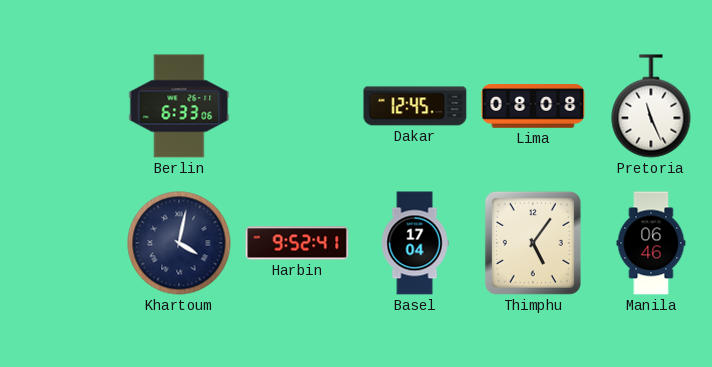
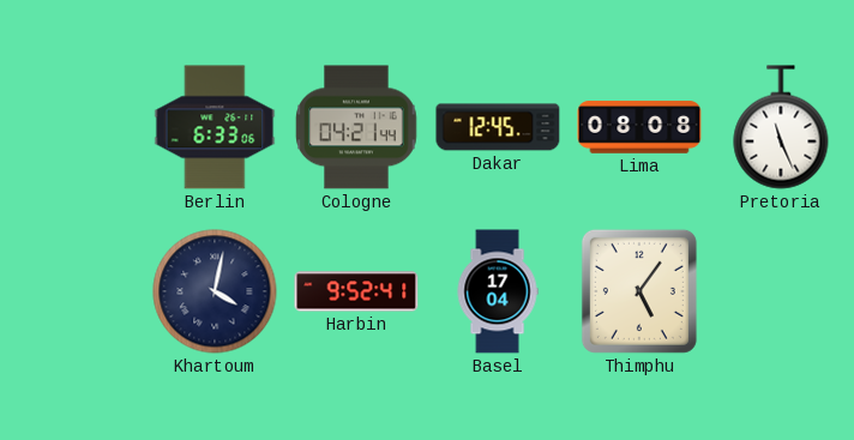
Cologne: none -> 04:21
Manila: 06:46 -> none
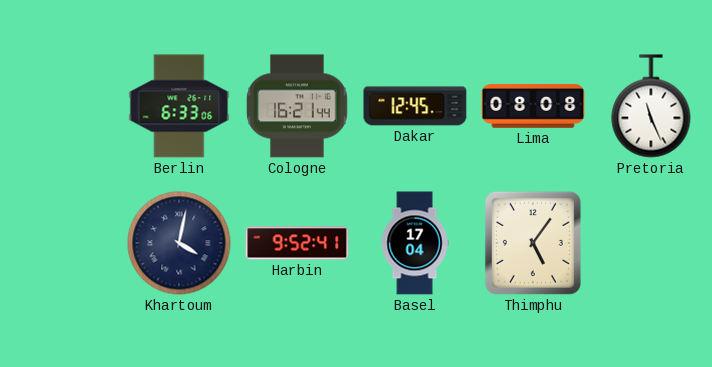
Cologne: 04:21 -> 16:21
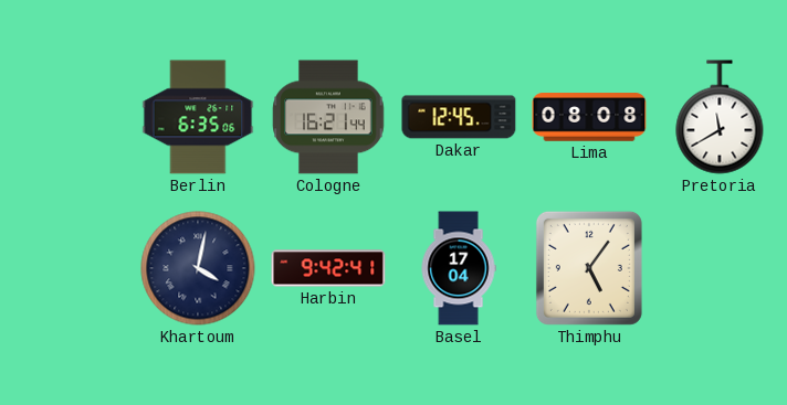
Berlin: 6:33 -> 6:35
Pretoria: 11:26 -> 11:40
Harbin: 9:52 -> 9:42
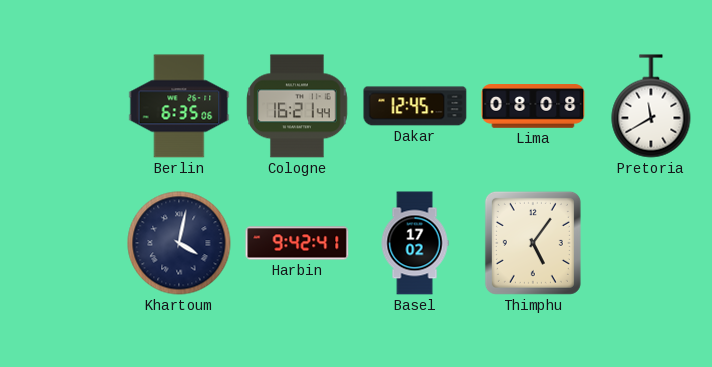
Basel: 17:04 -> 17:02
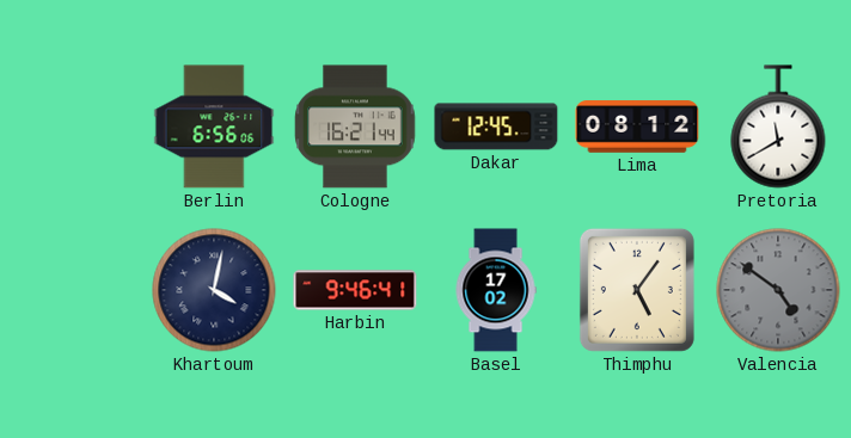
Berlin: 6:35 -> 6:56
Lima: 08:08 -> 08:12
Harbin: 9:42 -> 9:46
Valencia: none -> 4:51
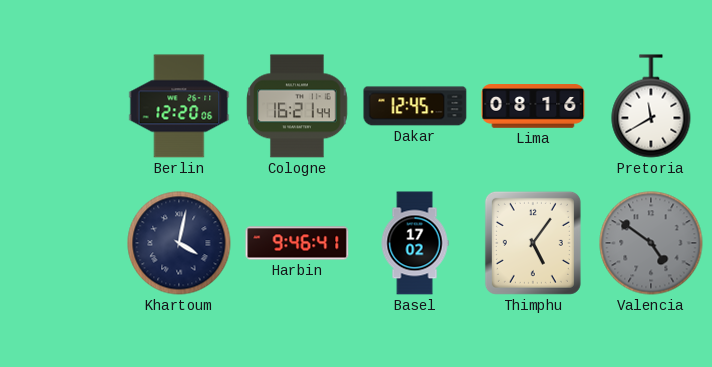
Berlin: 6:56 -> 12:20
Lima: 08:12 -> 08:16
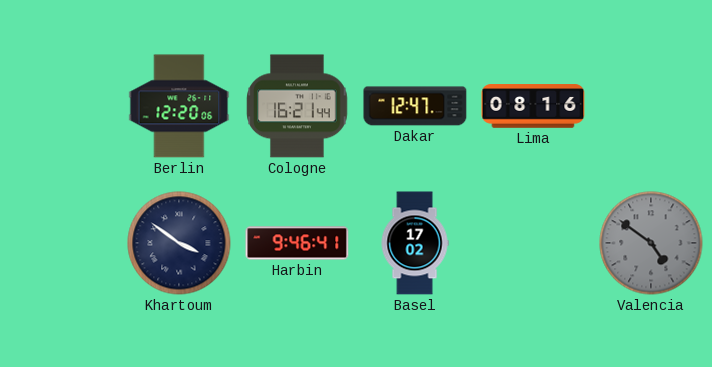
Dakar: 12:45 -> 12:47
Pretoria: 11:40 -> none
Khartoum: 4:02 -> 3:51
Thimphu: 5:06 -> none
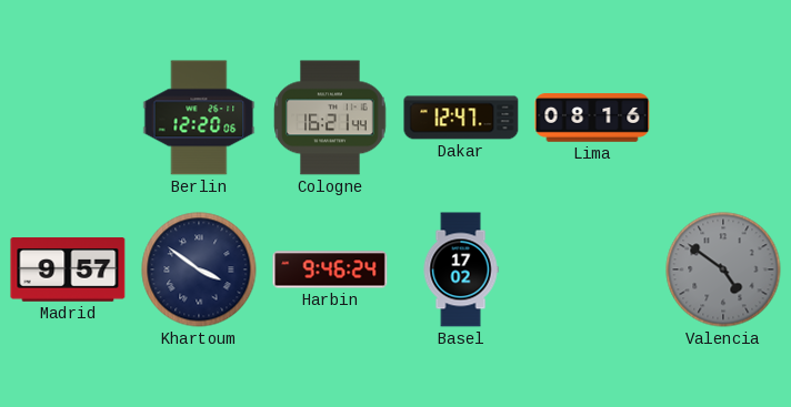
Madrid: none -> 9:57
Harbin: 9:46:41 -> 9:46:24
